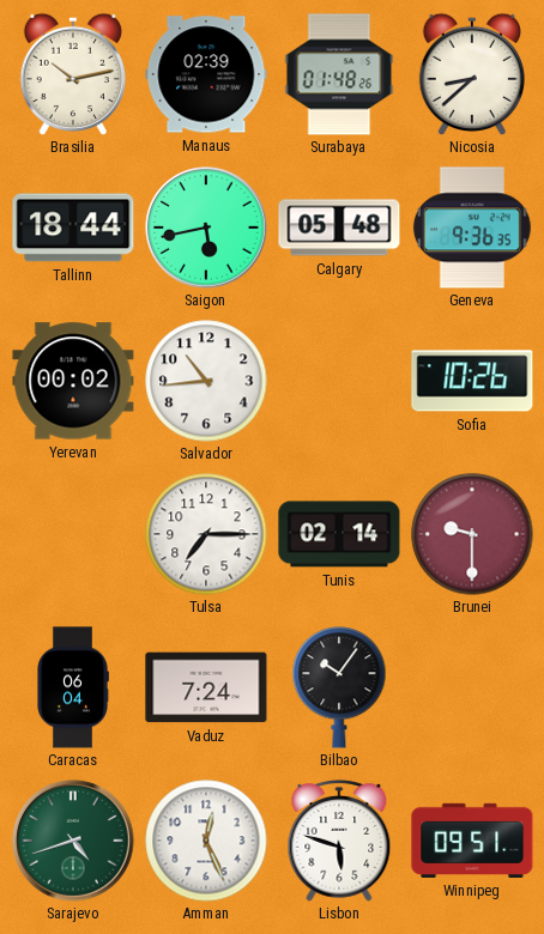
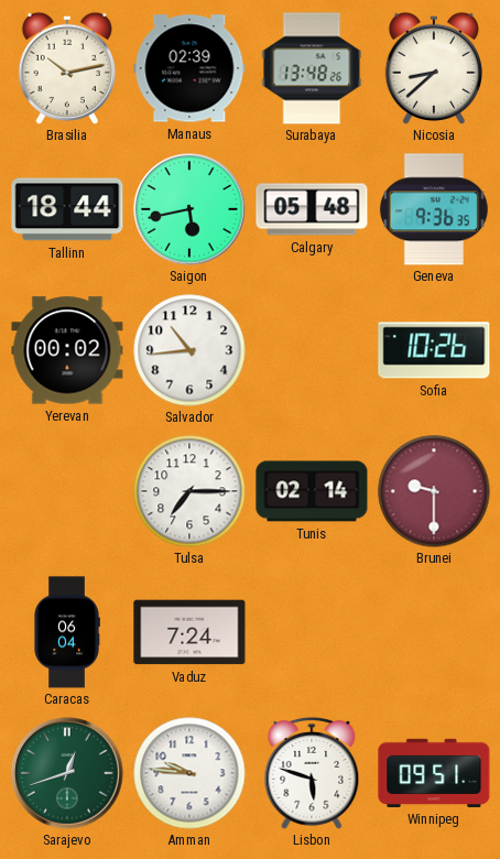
Surabaya: 01:48 -> 13:48
Bilbao: 10:06 -> none
Sarajevo: 4:42 -> 12:42
Amman: 12:26 -> 9:46
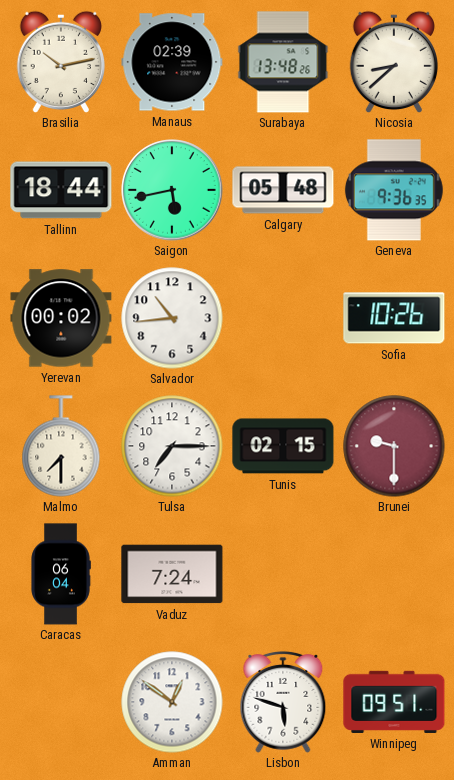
Malmo: none -> 7:30
Tunis: 02:14 -> 02:15
Sarajevo: 12:42 -> none
Amman: 9:46 -> 12:51
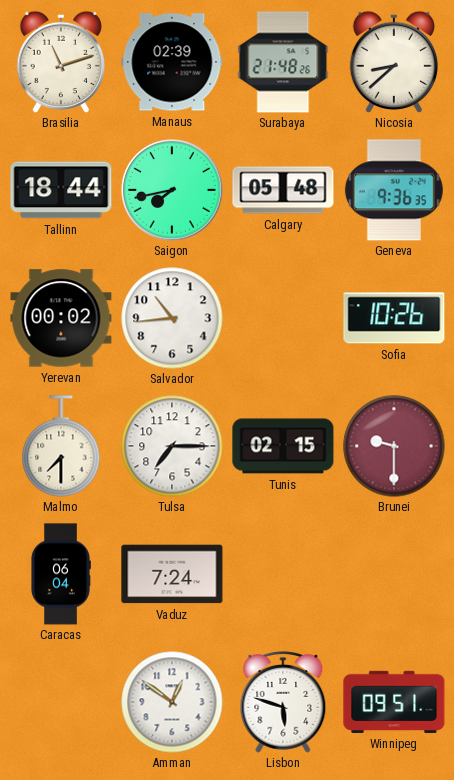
Brasilia: 10:13 -> 11:12
Surabaya: 13:48 -> 21:48
Saigon: 5:43 -> 7:43
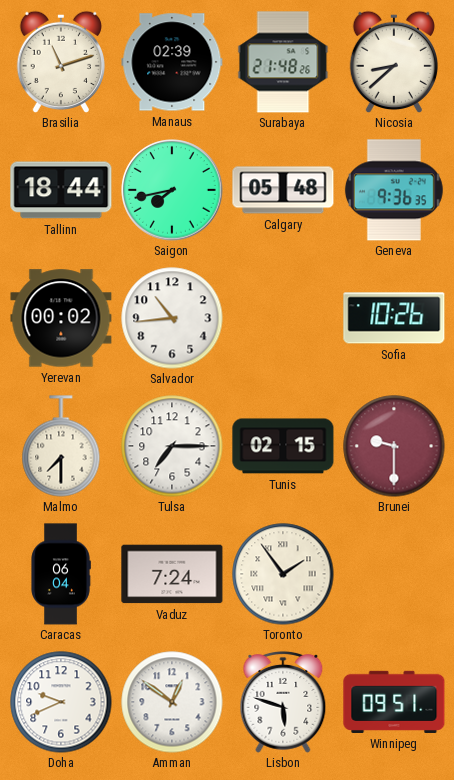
Toronto: none -> 1:54
Doha: none -> 9:41
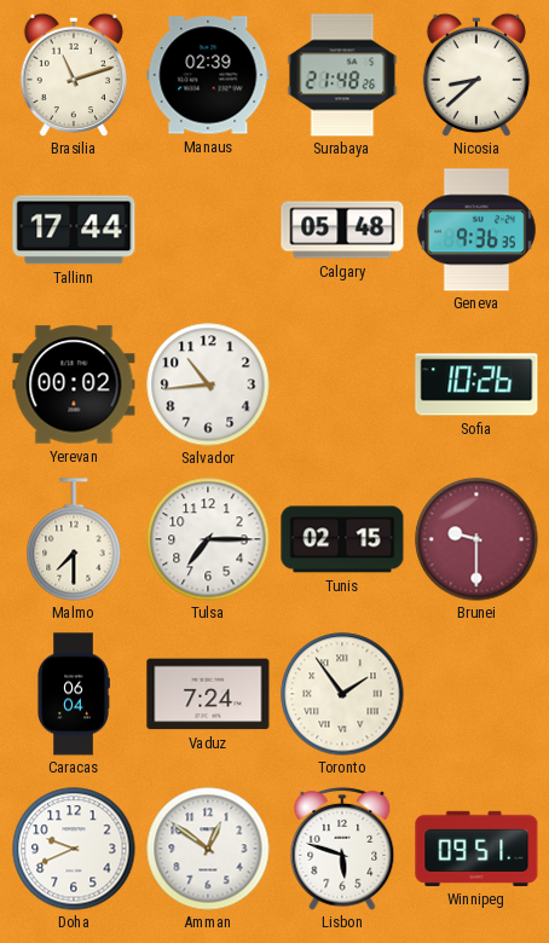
Tallinn: 18:44 -> 17:44
Saigon: 7:43 -> none
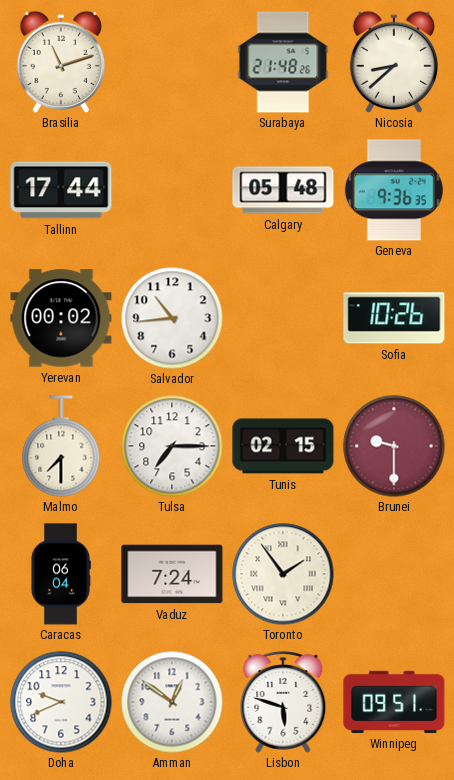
Manaus: 02:39 -> none
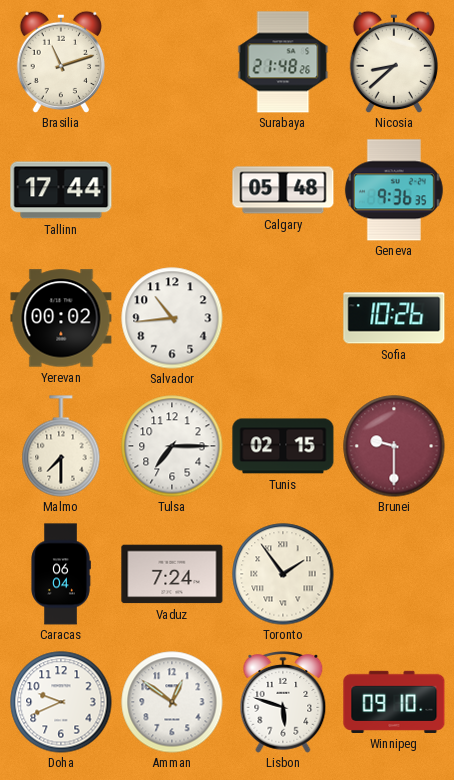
Winnipeg: 09:51 -> 09:10
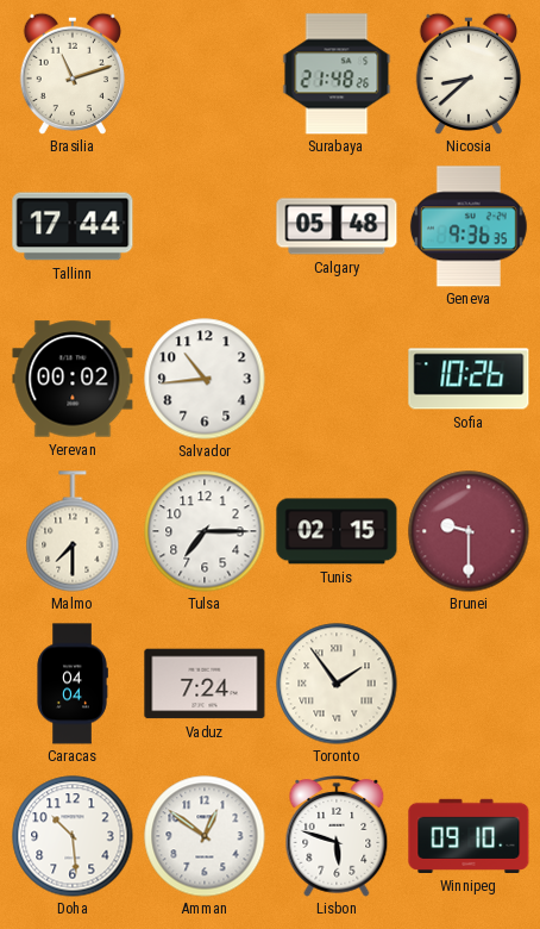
Caracas: 06:04 -> 04:04
Doha: 9:41 -> 10:29
